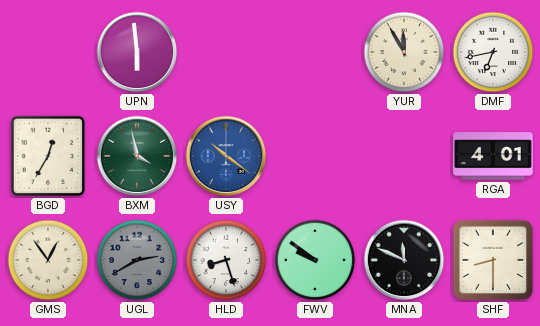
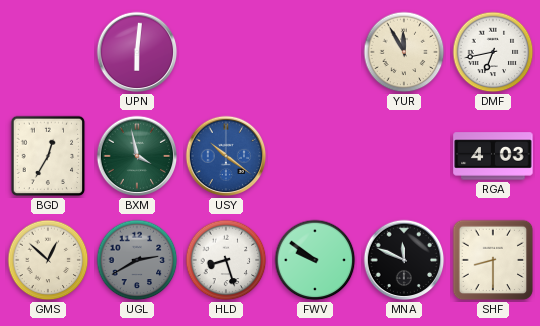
UPN: 5:59 -> 6:01
RGA: 4:01 -> 4:03
GMS: 12:54 -> 12:52
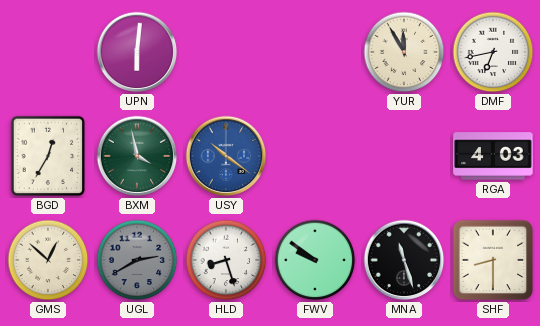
MNA: 11:49 -> 11:27
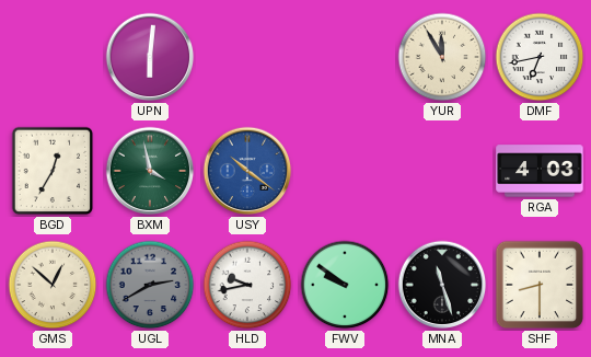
HLD: 8:27 -> 9:43
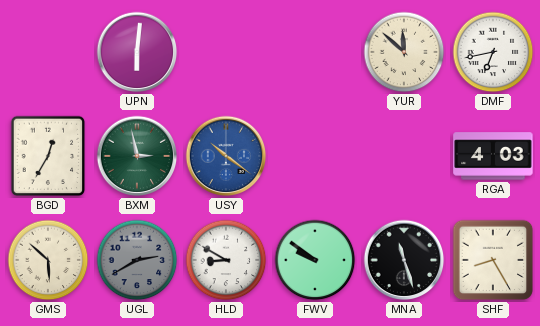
YUR: 11:55 -> 11:52
BXM: 3:58 -> 2:58
GMS: 12:52 -> 5:52
HLD: 9:43 -> 8:50
SHF: 8:30 -> 8:25
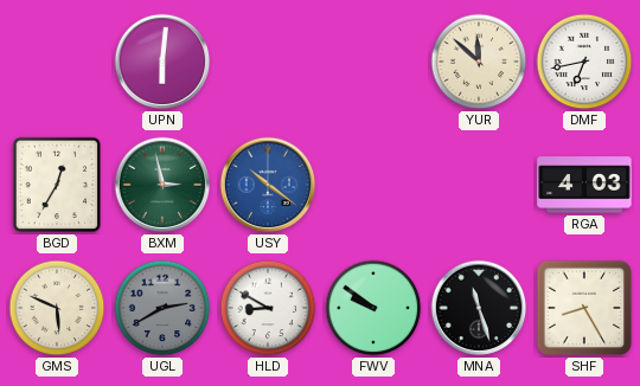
GMS: 5:52 -> 5:49
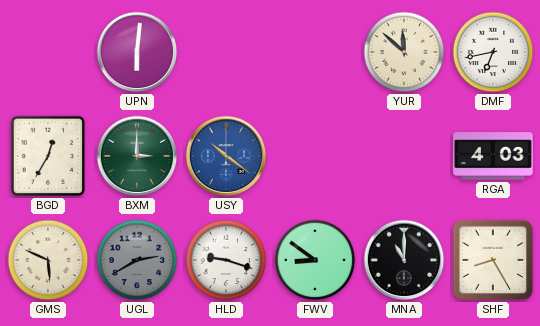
BXM: 2:58 -> 3:00
HLD: 8:50 -> 9:18
FWV: 9:51 -> 8:51
MNA: 11:27 -> 11:00
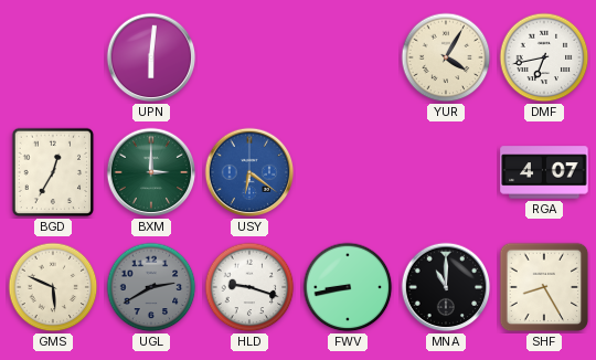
YUR: 11:52 -> 4:05
USY: 10:21 -> 6:21
RGA: 4:03 -> 4:07
FWV: 8:51 -> 8:43
